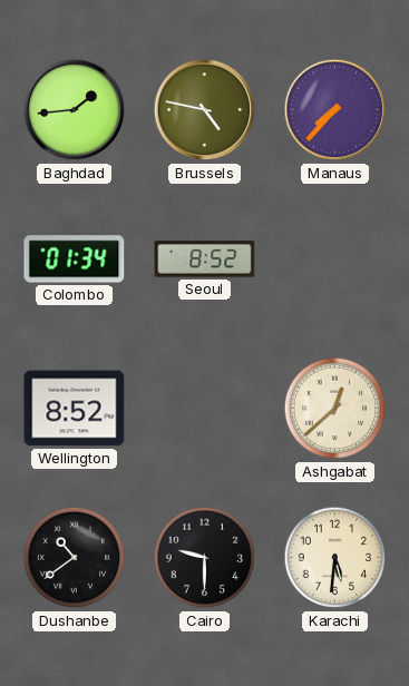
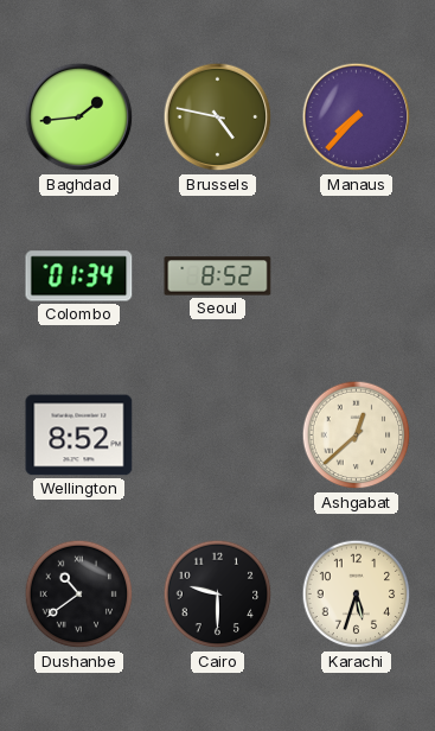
Karachi: 5:31 -> 5:33
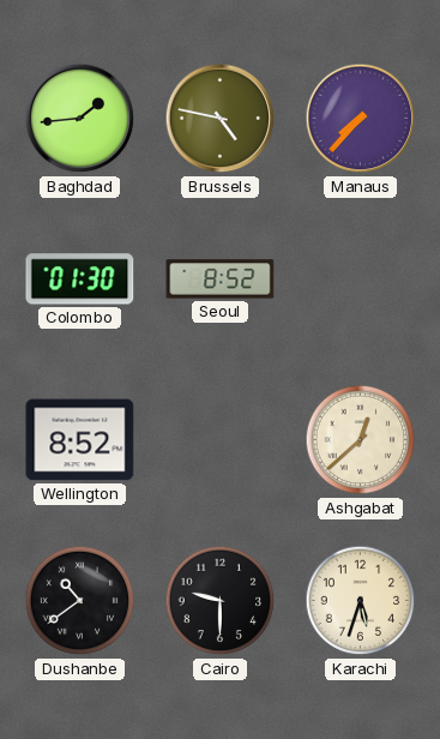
Colombo: 01:34 -> 01:30
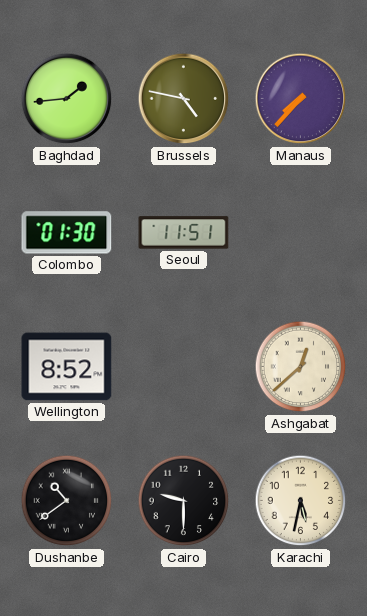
Seoul: 8:52 -> 11:51
Karachi: 5:33 -> 5:32
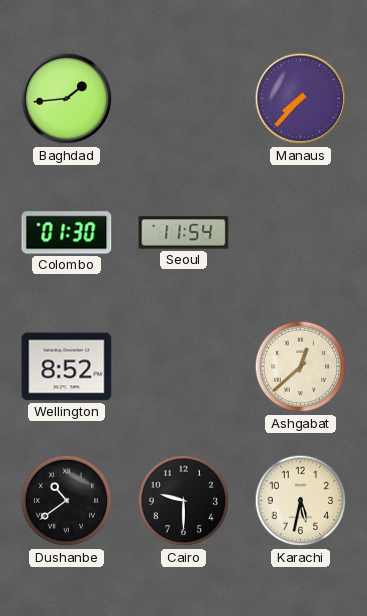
Brussels: 4:47 -> none
Seoul: 11:51 -> 11:54
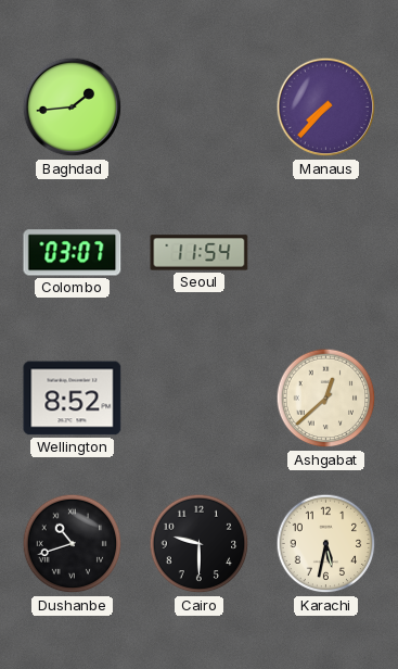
Colombo: 01:30 -> 03:07
Dushanbe: 10:39 -> 10:42
